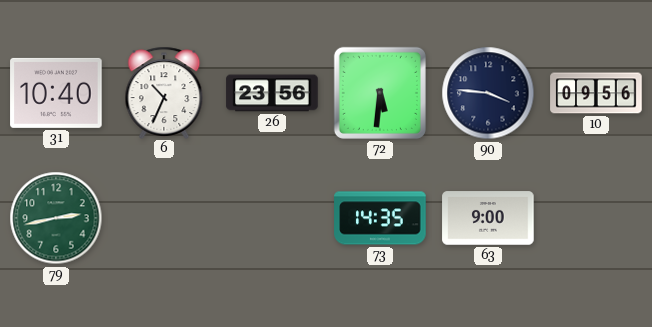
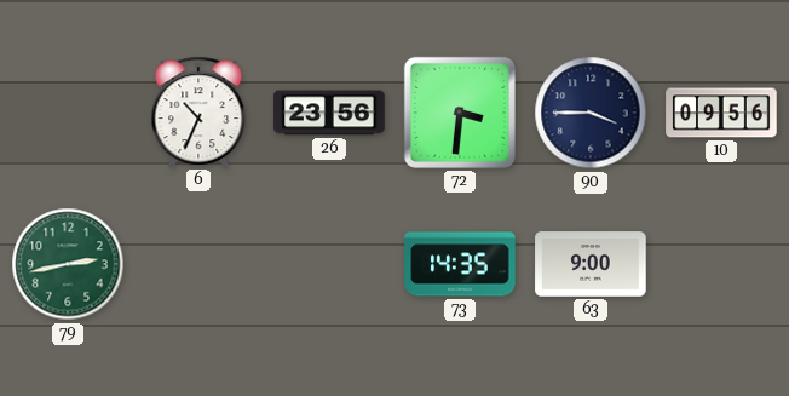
31: 10:40 -> none
72: 5:31 -> 3:31
90: 3:46 -> 3:45
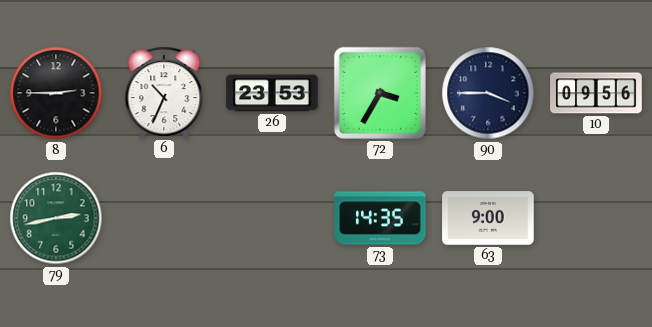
8: none -> 2:45
26: 23:56 -> 23:53
72: 3:31 -> 3:35
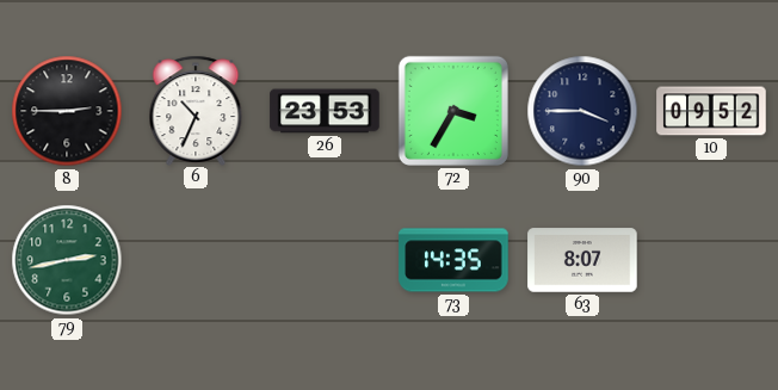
10: 09:56 -> 09:52
63: 9:00 -> 8:07
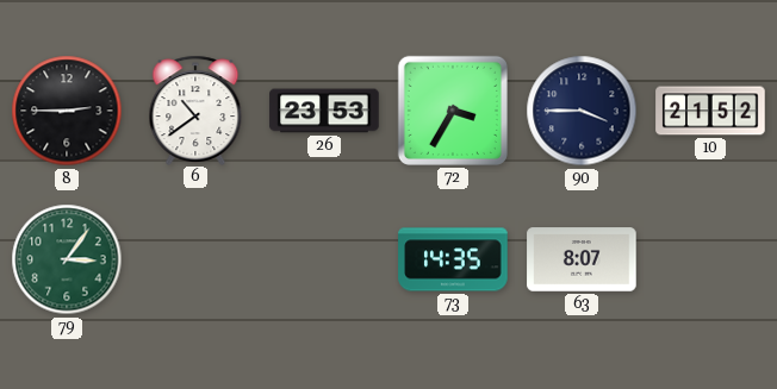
6: 10:34 -> 10:39
10: 09:52 -> 21:52
79: 2:43 -> 3:06
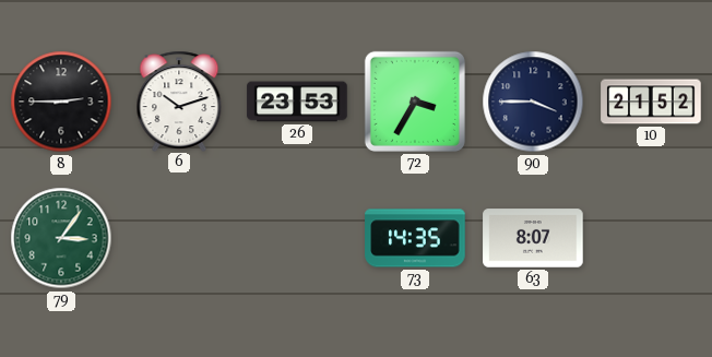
6: 10:39 -> 10:12
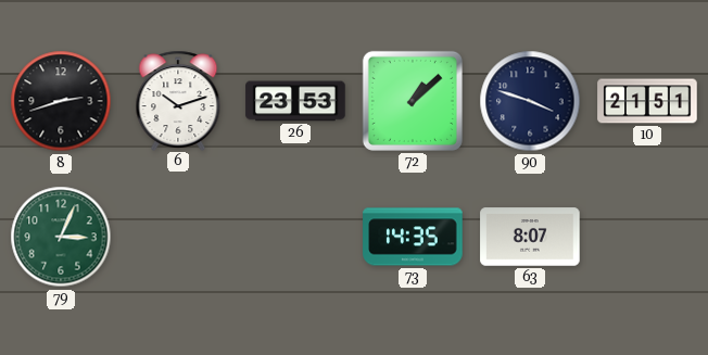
8: 2:45 -> 2:42
72: 3:35 -> 1:08
90: 3:45 -> 3:48
10: 21:52 -> 21:51
79: 3:06 -> 3:04
